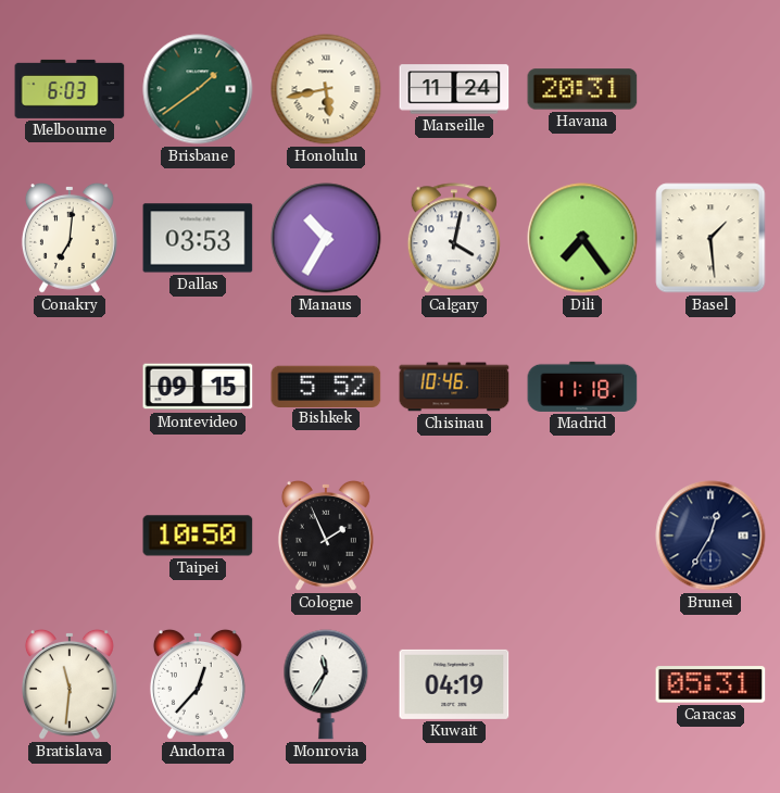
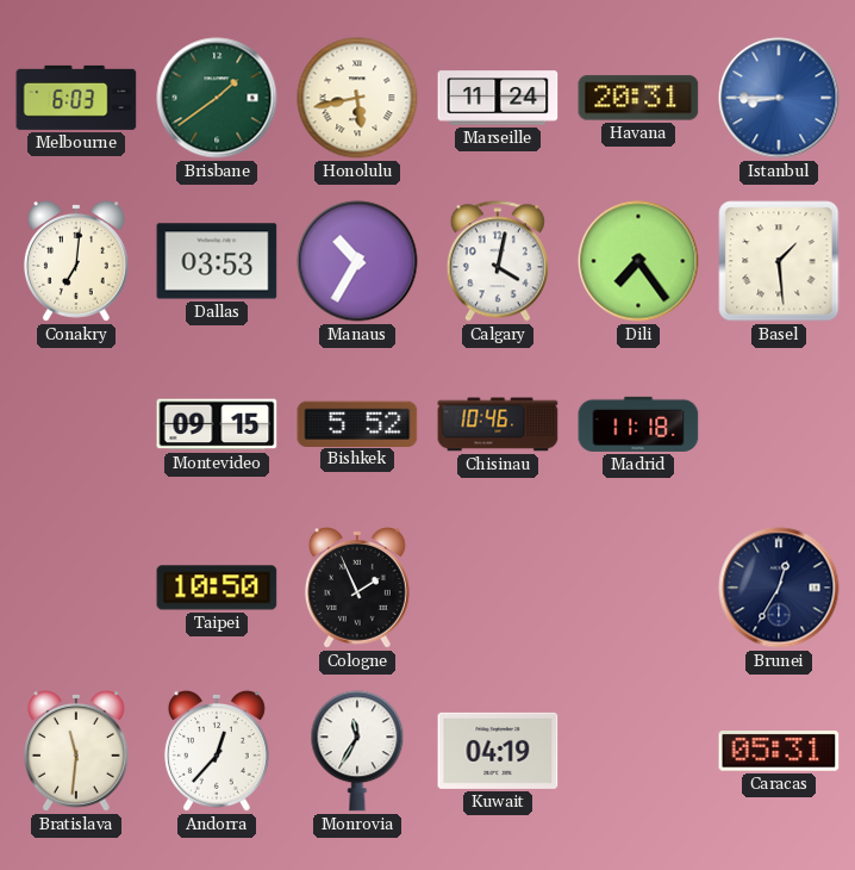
Istanbul: none -> 8:45
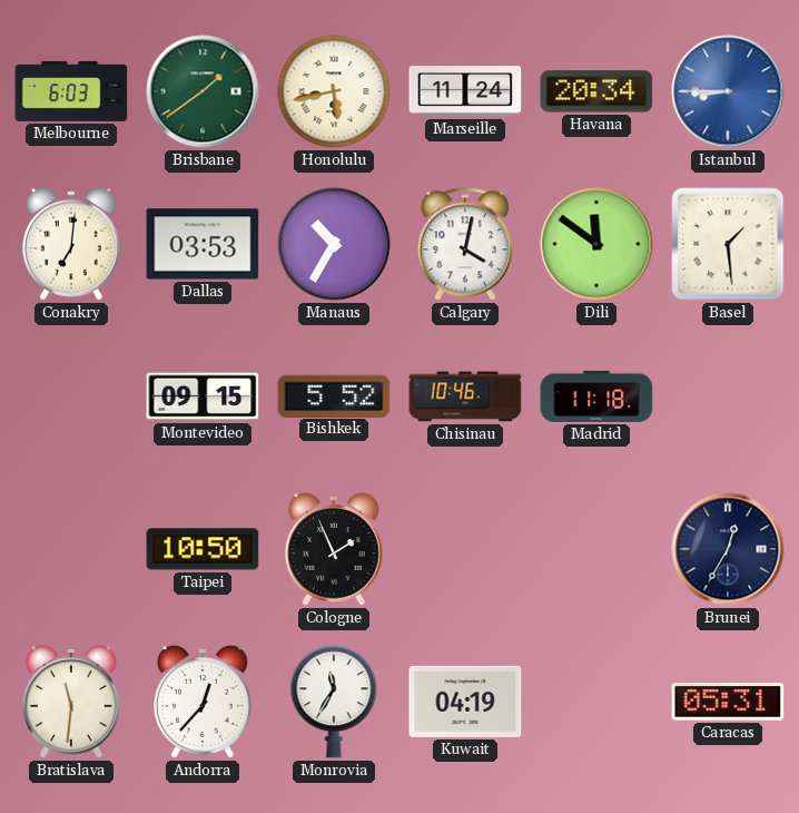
Havana: 20:31 -> 20:34
Dili: 7:24 -> 11:51
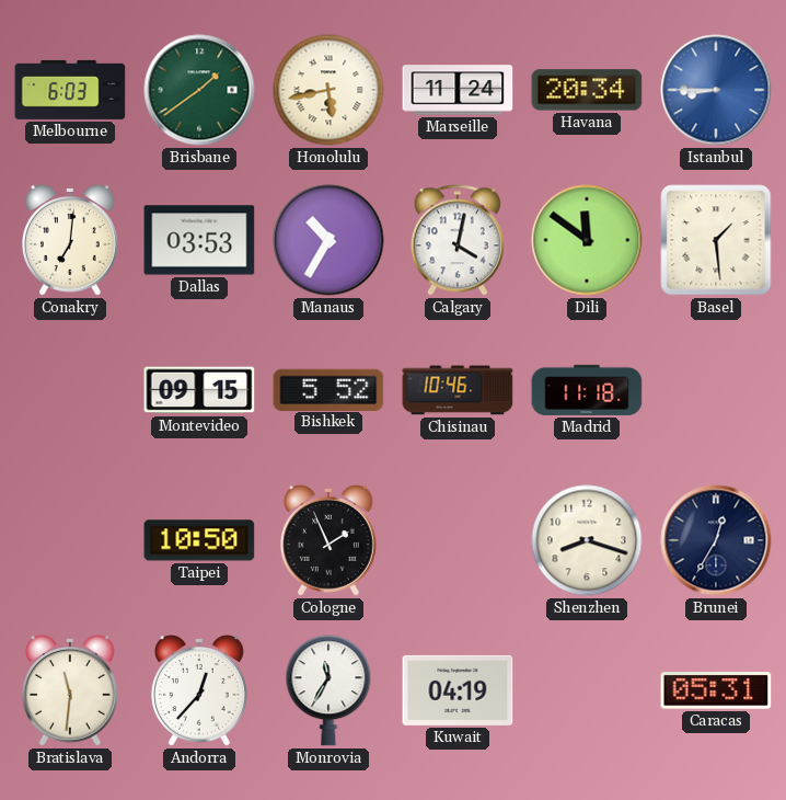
Shenzhen: none -> 8:18
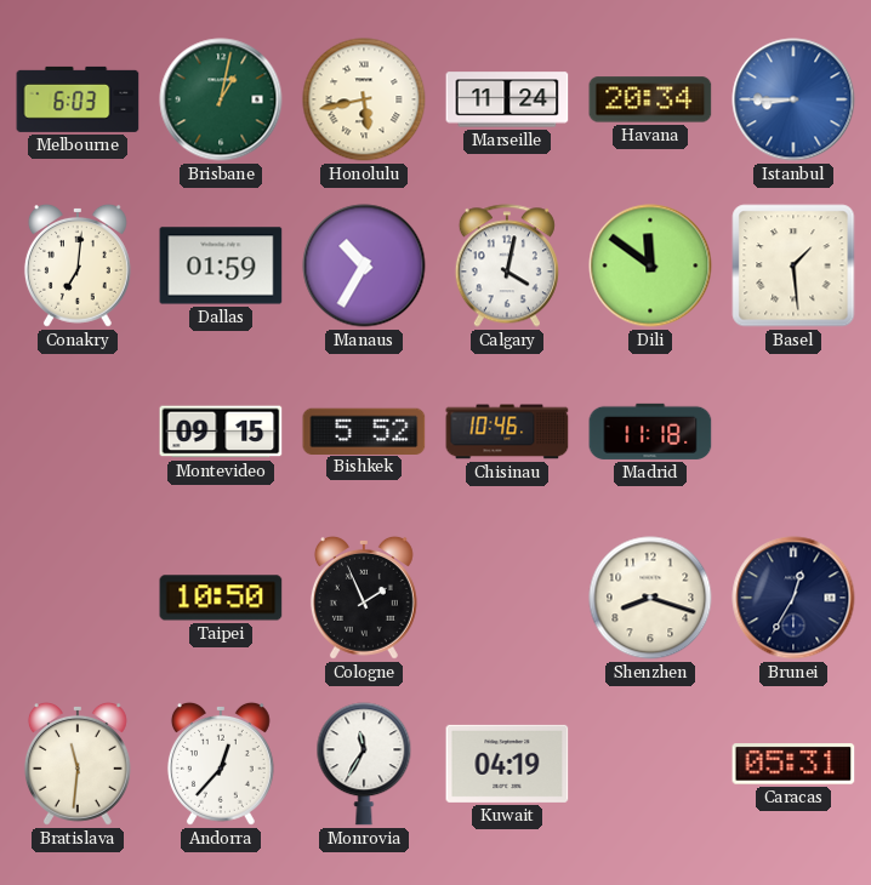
Brisbane: 1:39 -> 1:02
Dallas: 03:53 -> 01:59
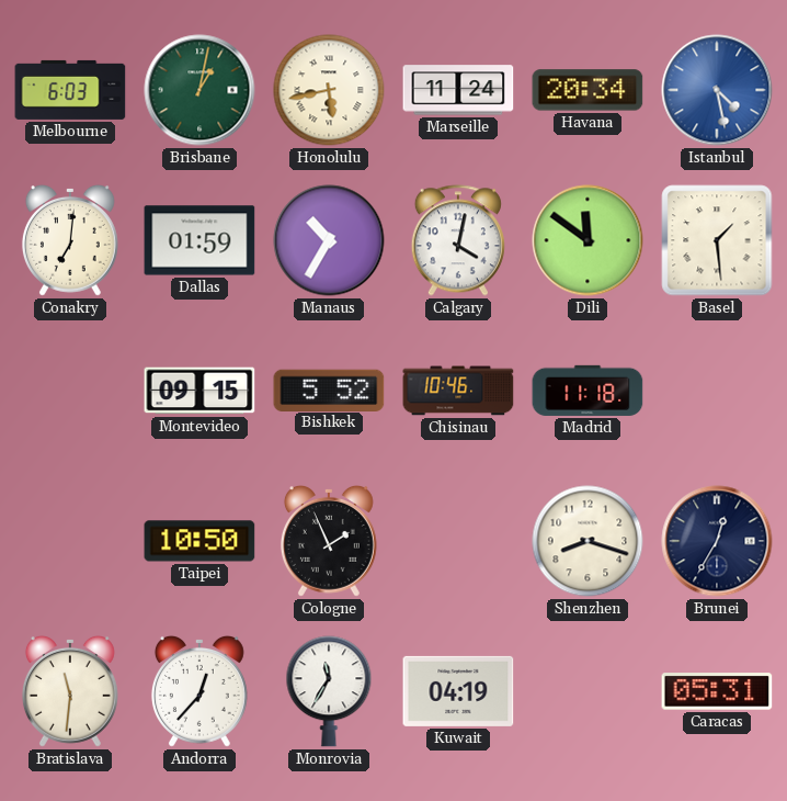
Istanbul: 8:45 -> 4:28
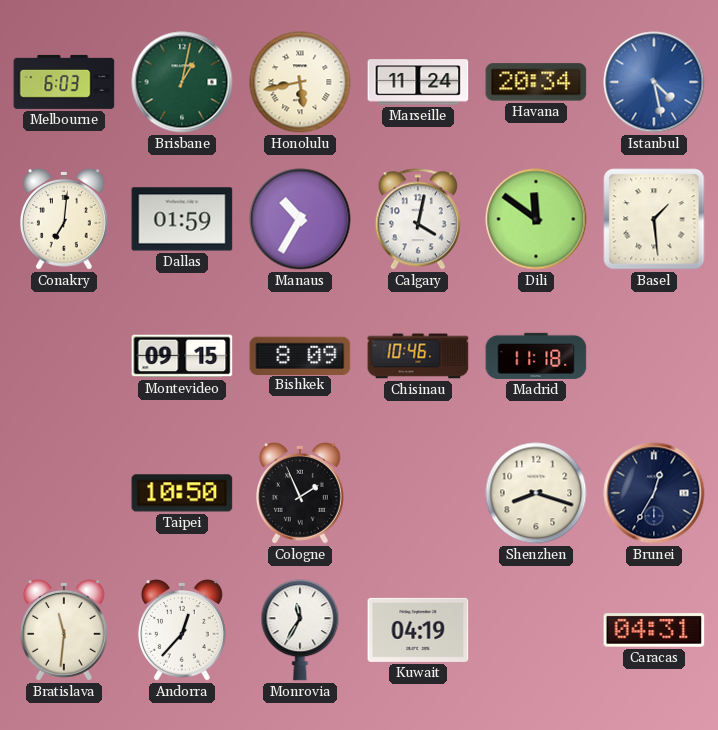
Bishkek: 5:52 -> 8:09
Caracas: 05:31 -> 04:31
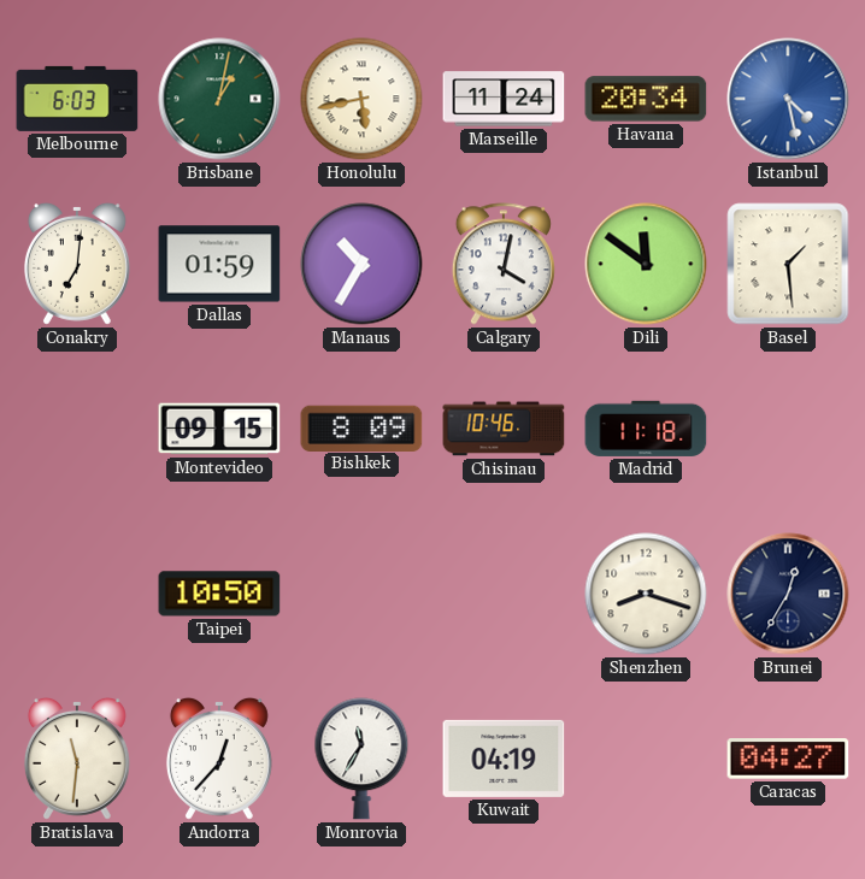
Cologne: 1:56 -> none
Caracas: 04:31 -> 04:27
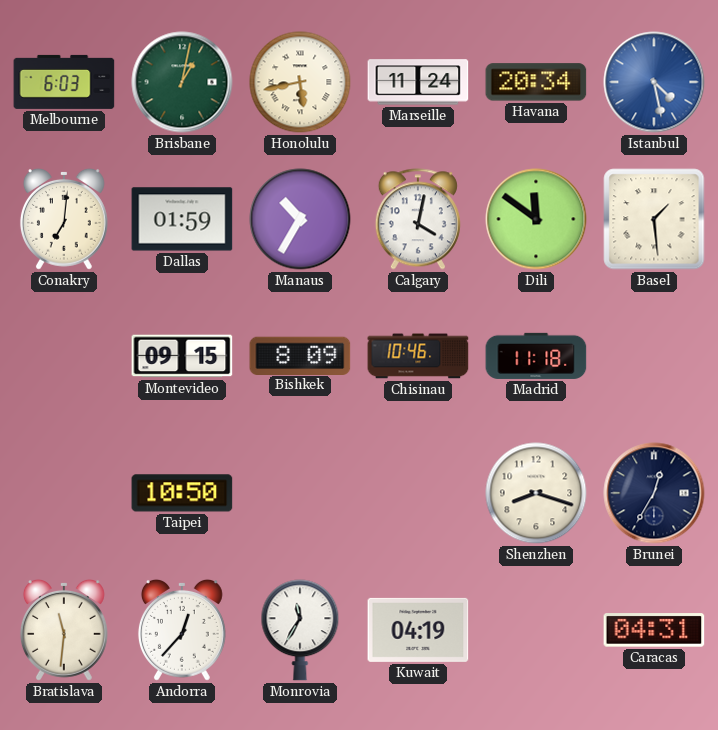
Caracas: 04:27 -> 04:31
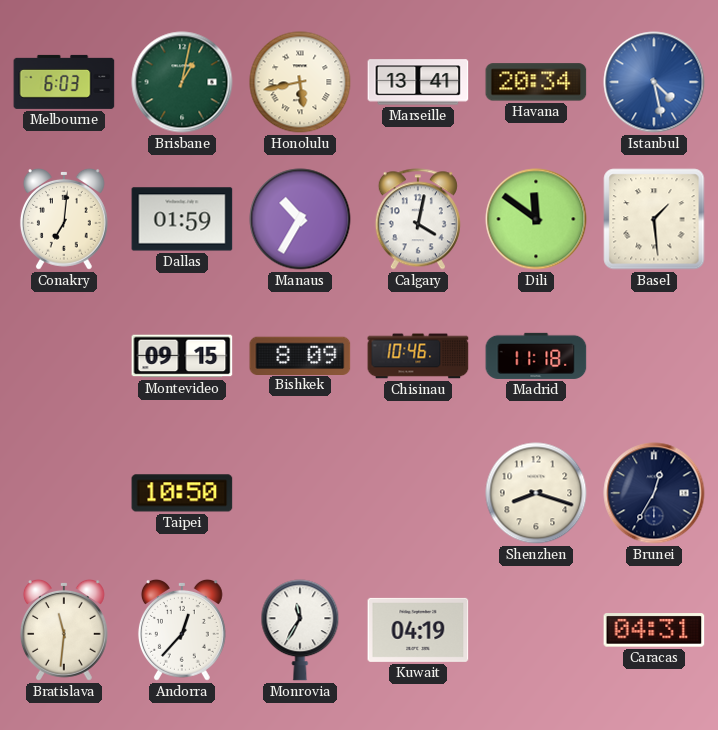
Marseille: 11:24 -> 13:41
